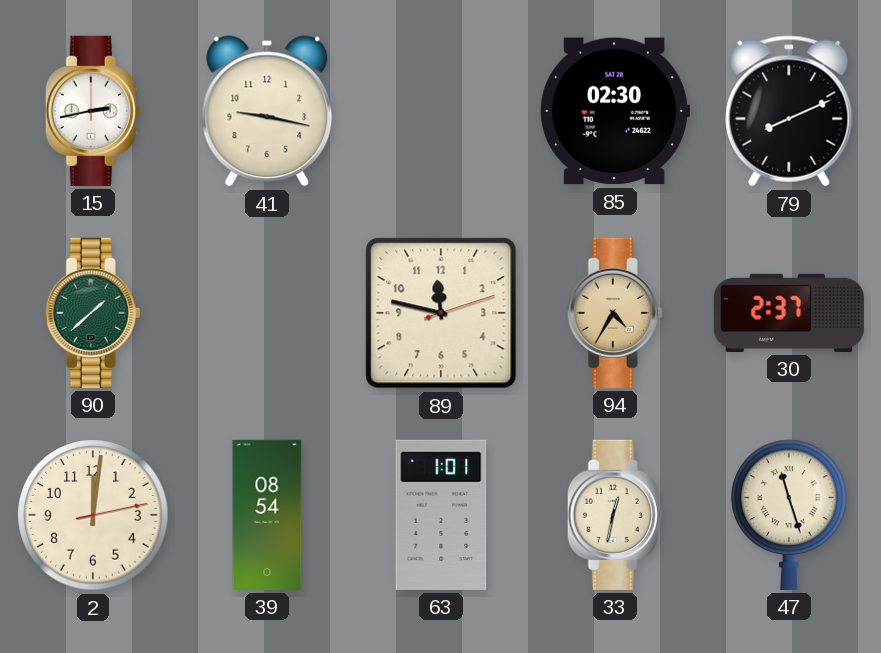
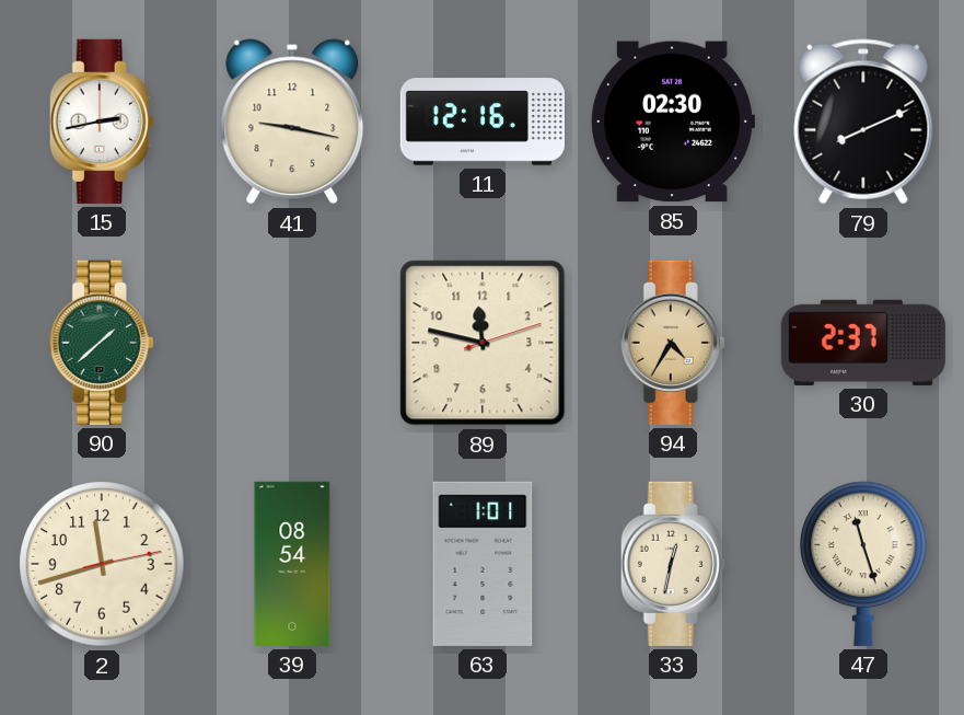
11: none -> 12:16
2: 12:01 -> 11:42
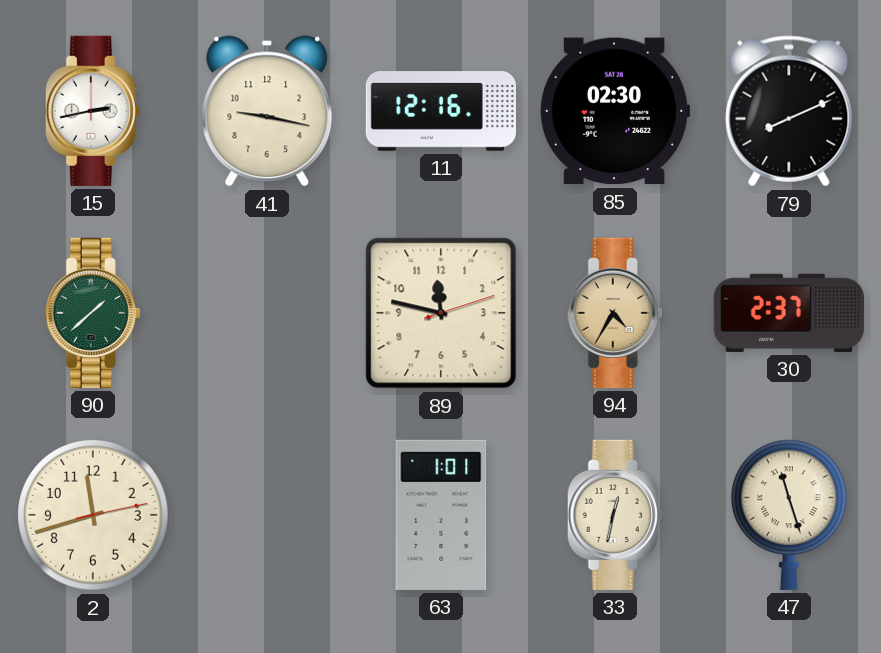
39: 08:54 -> none
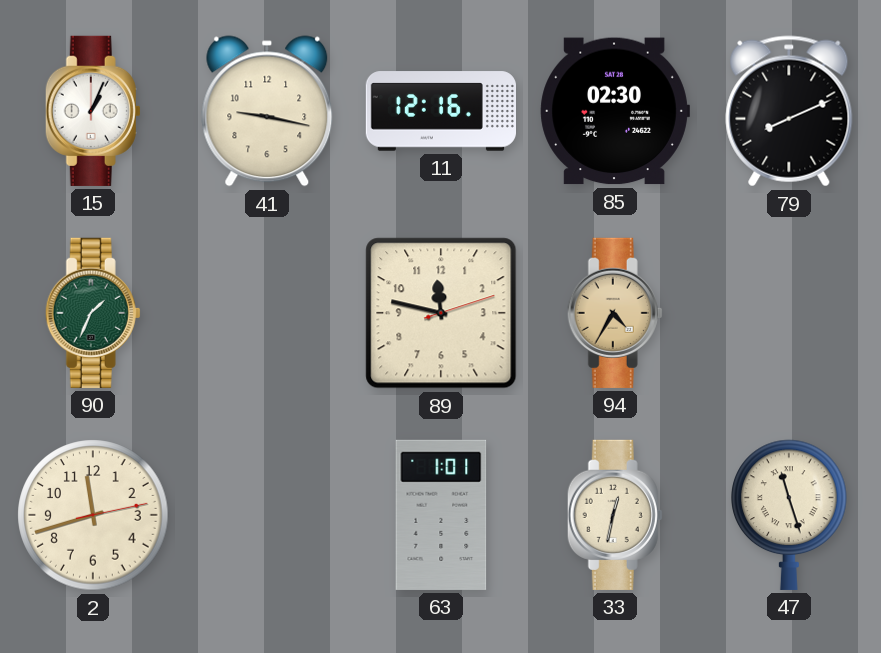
15: 2:43 -> 1:04
90: 1:38 -> 1:34
30: 2:37 -> none
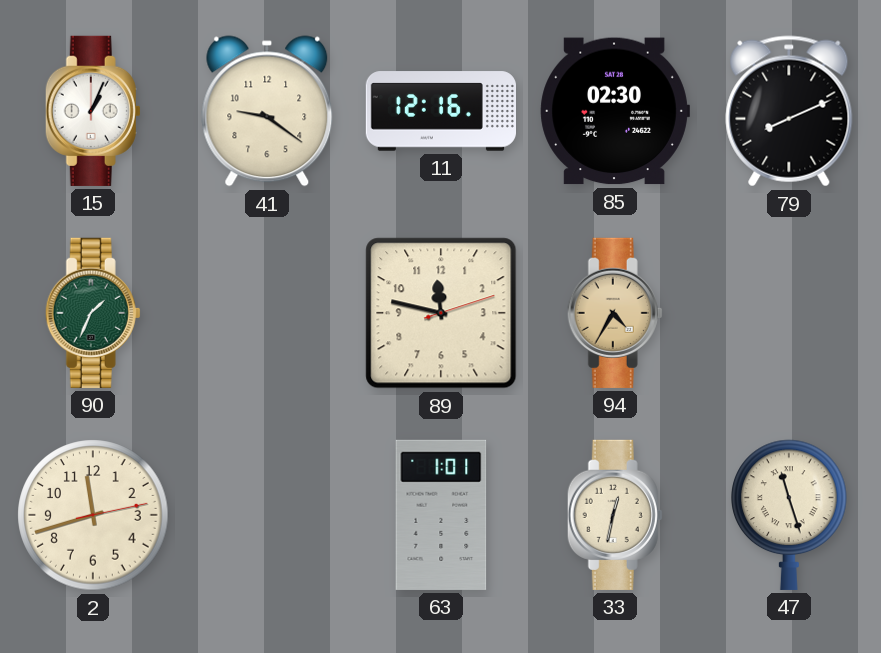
41: 9:17 -> 9:21
